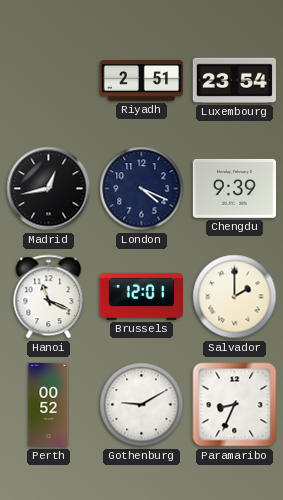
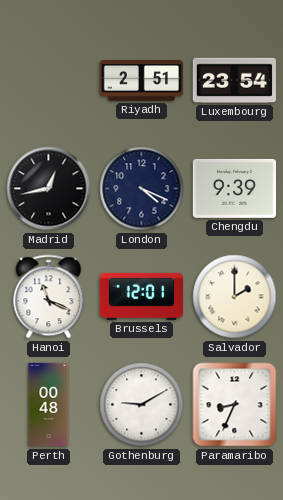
Perth: 00:52 -> 00:48
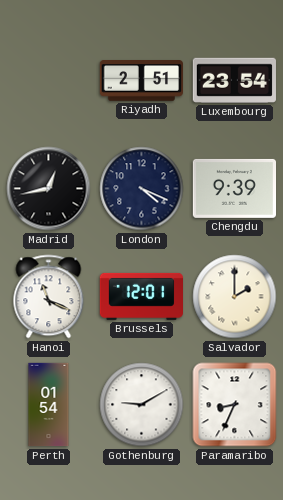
Perth: 00:48 -> 01:54
